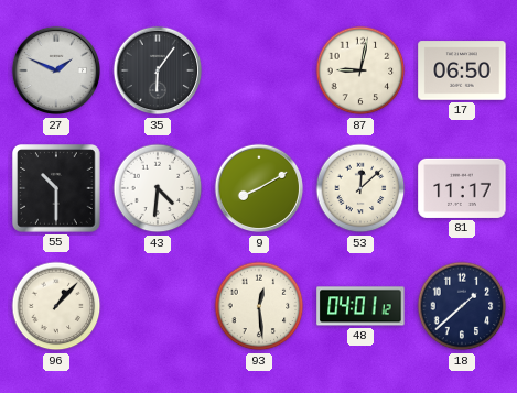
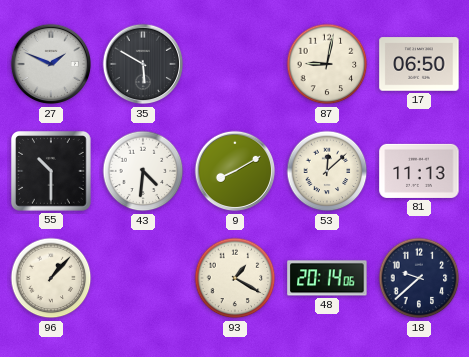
35: 6:06 -> 5:50
81: 11:17 -> 11:13
93: 12:29 -> 1:20
48: 04:01 -> 20:14
18: 1:38 -> 9:38
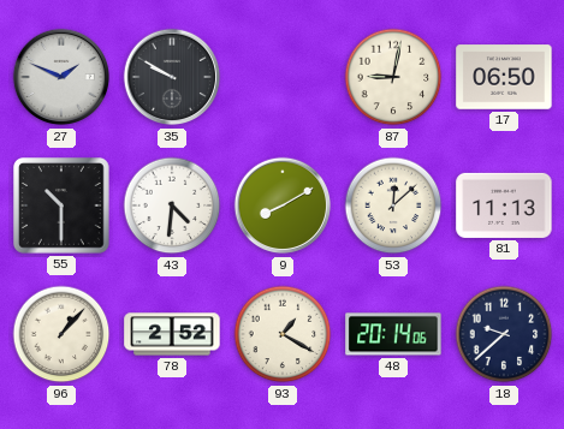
35: 5:50 -> 9:50
78: none -> 2:52
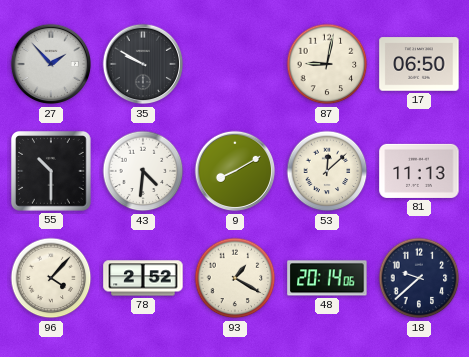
27: 1:49 -> 1:53
96: 1:07 -> 4:07
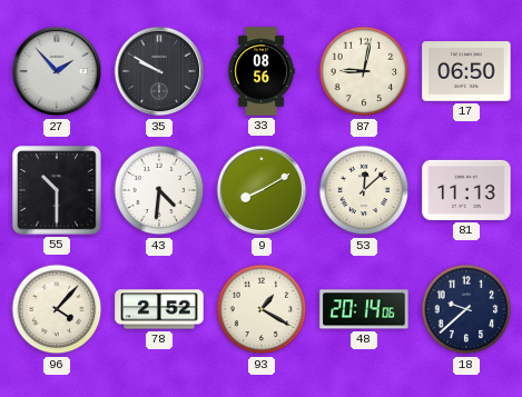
33: none -> 08:56
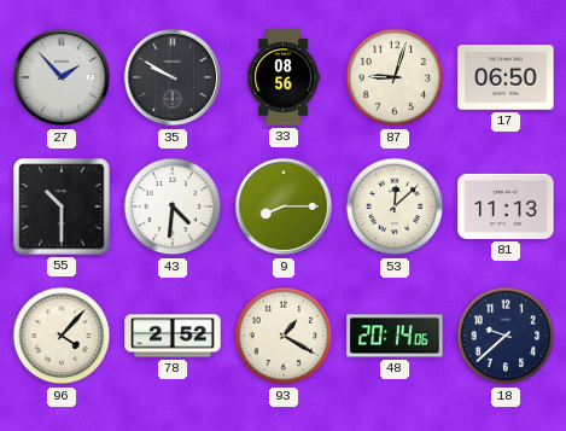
87: 9:02 -> 9:03
9: 8:10 -> 8:15
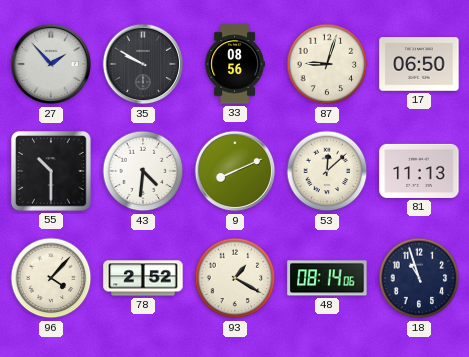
9: 8:15 -> 8:11
48: 20:14 -> 08:14
18: 9:38 -> 10:57
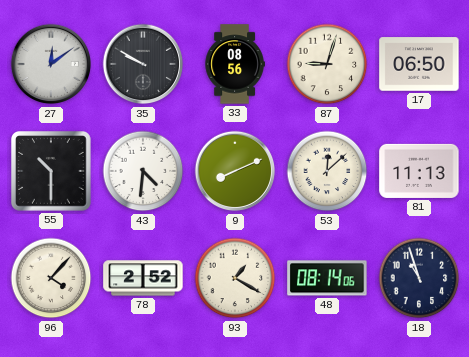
27: 1:53 -> 12:09
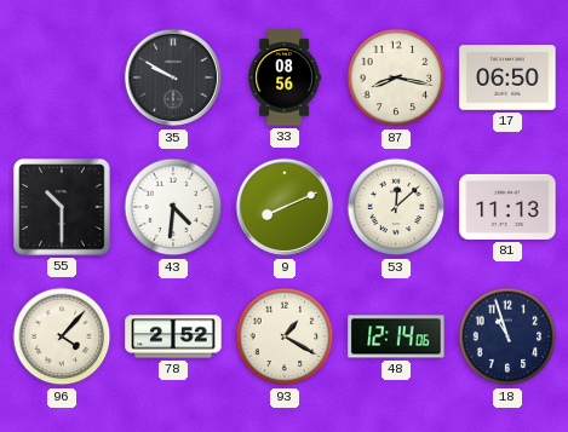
27: 12:09 -> none
87: 9:03 -> 8:17
48: 08:14 -> 12:14
